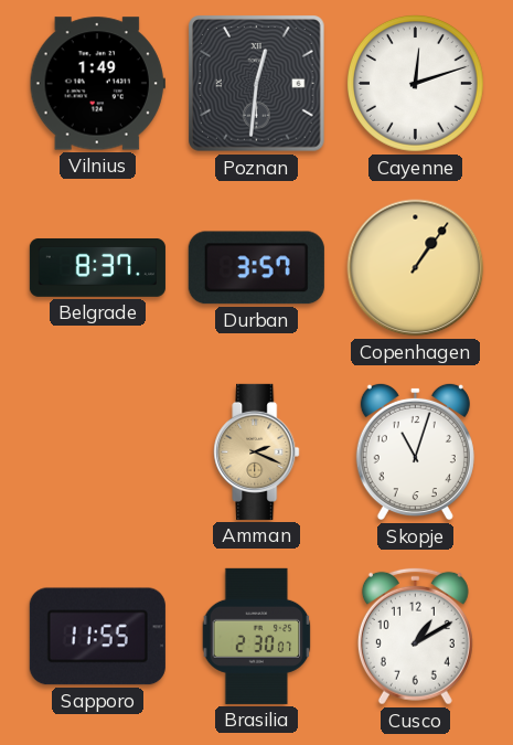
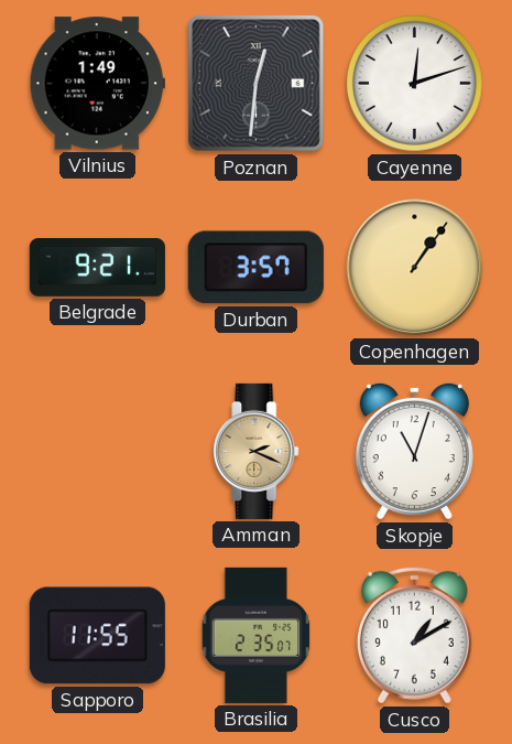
Belgrade: 8:37 -> 9:21
Brasilia: 2:30 -> 2:35
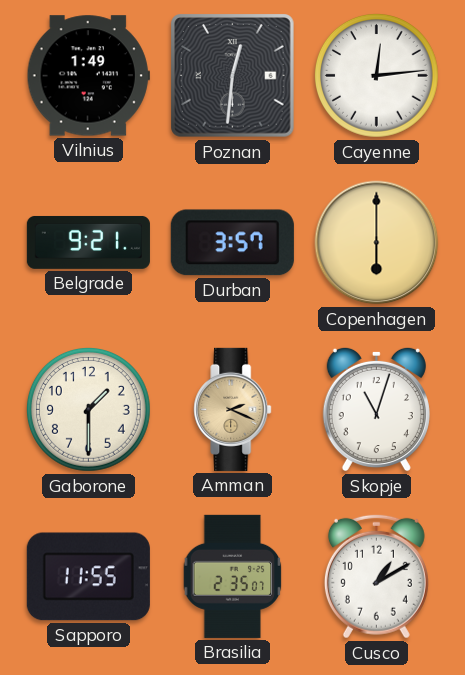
Cayenne: 12:12 -> 12:14
Copenhagen: 1:06 -> 6:00
Gaborone: none -> 1:30
